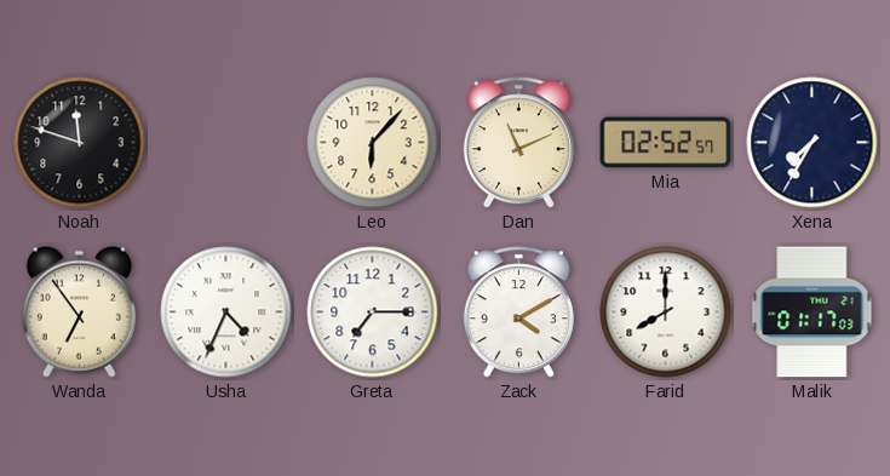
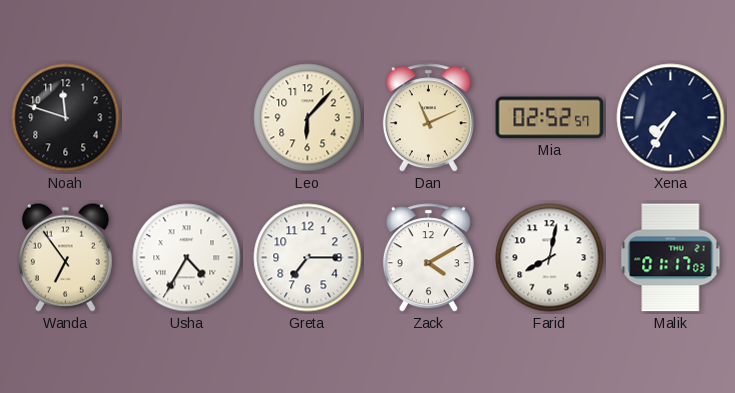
Usha: 4:34 -> 4:35
Farid: 8:00 -> 8:02
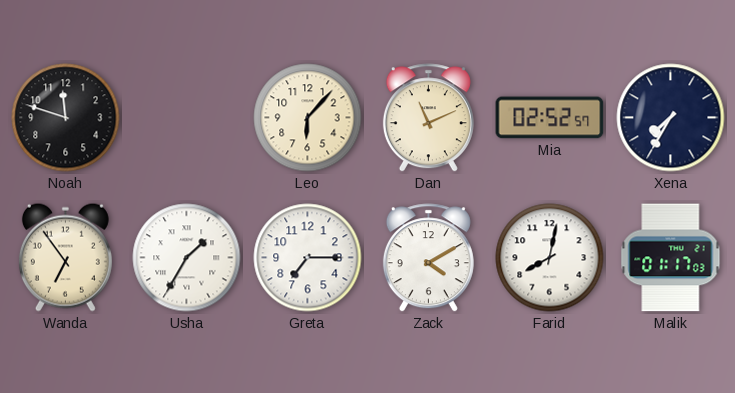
Usha: 4:35 -> 1:35
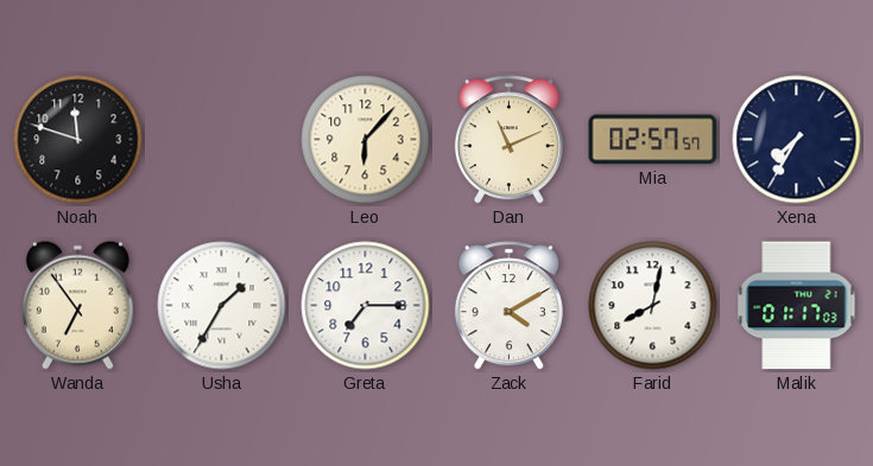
Mia: 02:52 -> 02:57
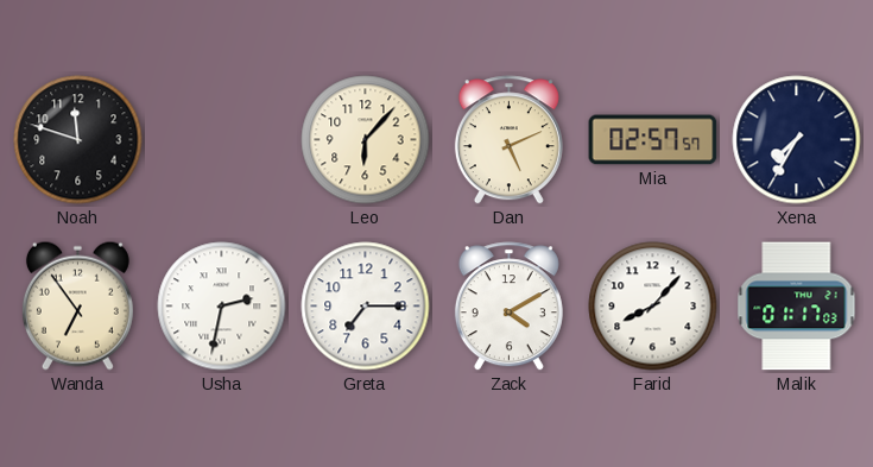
Dan: 11:11 -> 5:11
Usha: 1:35 -> 2:32
Farid: 8:02 -> 8:07
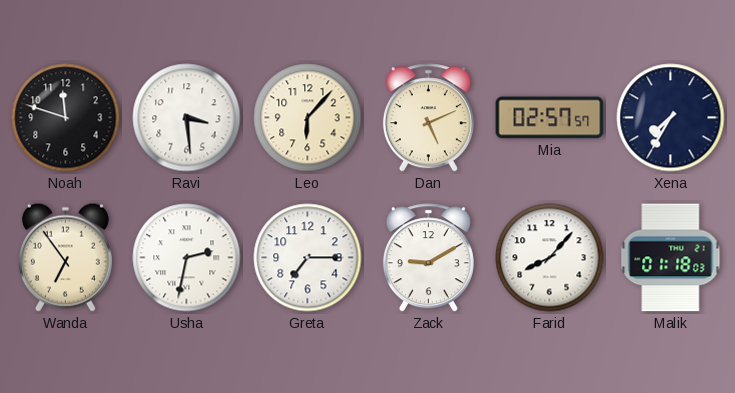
Ravi: none -> 3:29
Zack: 4:10 -> 9:10
Malik: 01:17 -> 01:18
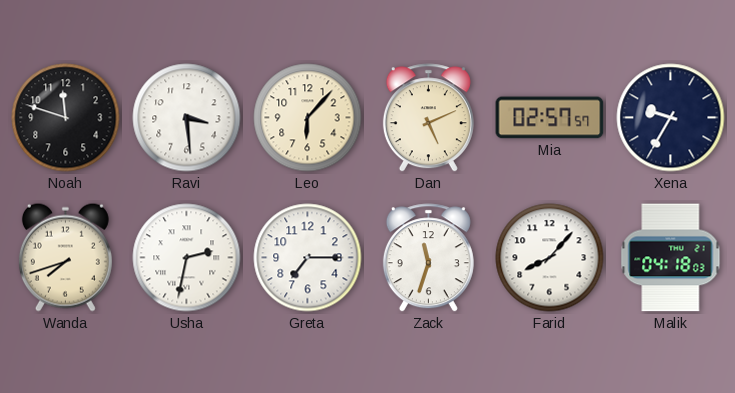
Xena: 7:35 -> 9:35
Wanda: 6:54 -> 7:42
Zack: 9:10 -> 11:33
Malik: 01:18 -> 04:18
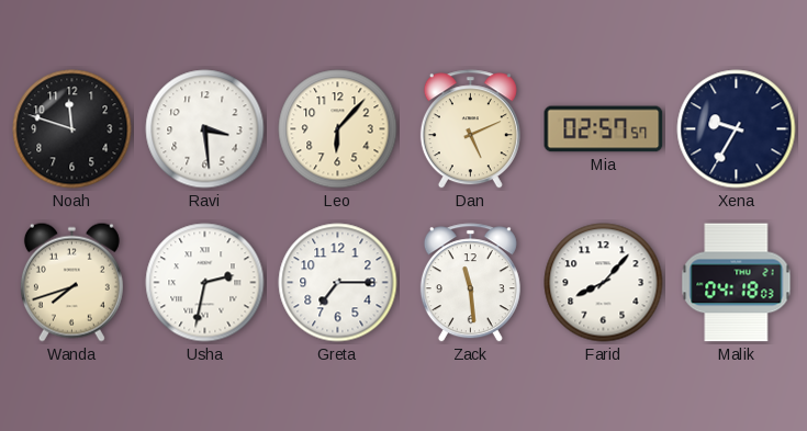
Zack: 11:33 -> 11:29
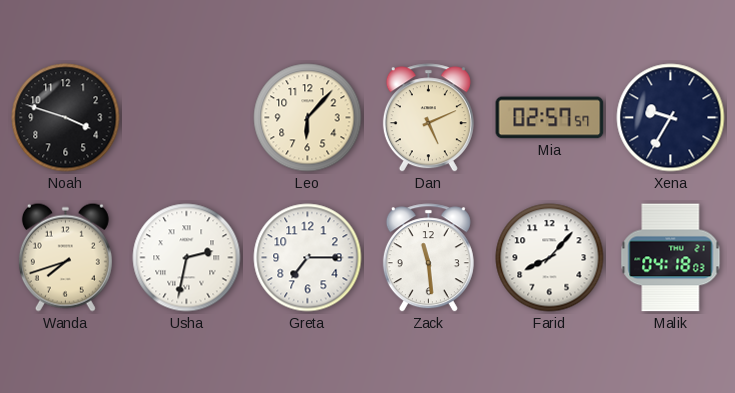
Noah: 11:48 -> 3:48
Ravi: 3:29 -> none
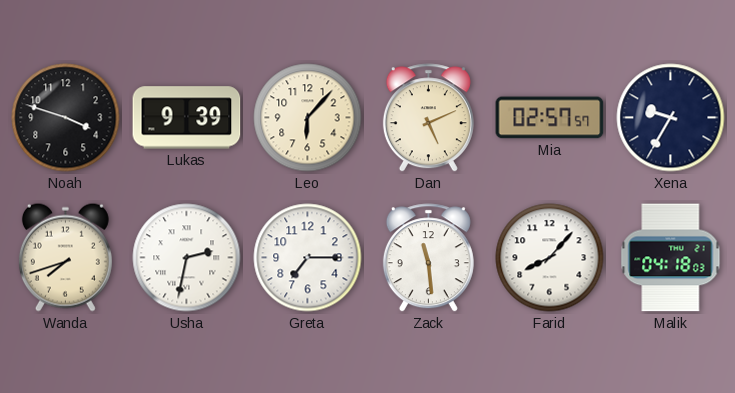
Lukas: none -> 9:39
